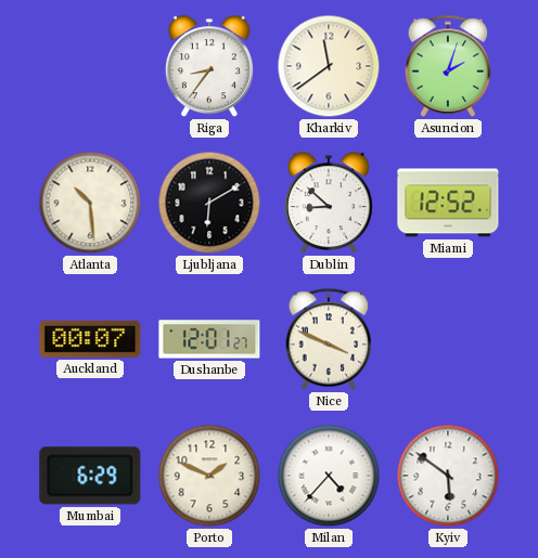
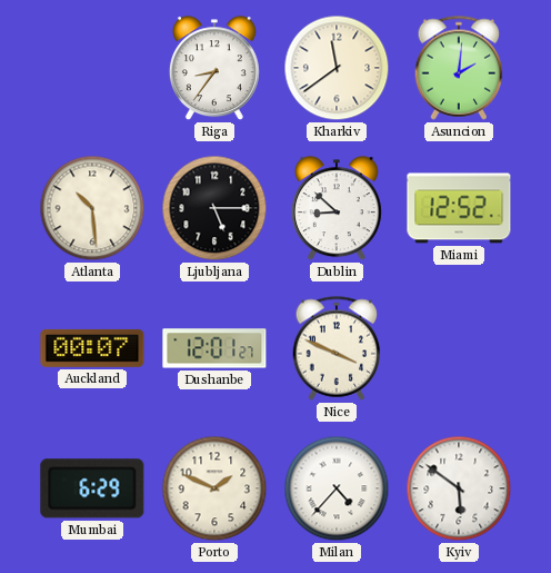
Asuncion: 2:03 -> 2:01
Ljubljana: 6:10 -> 5:15
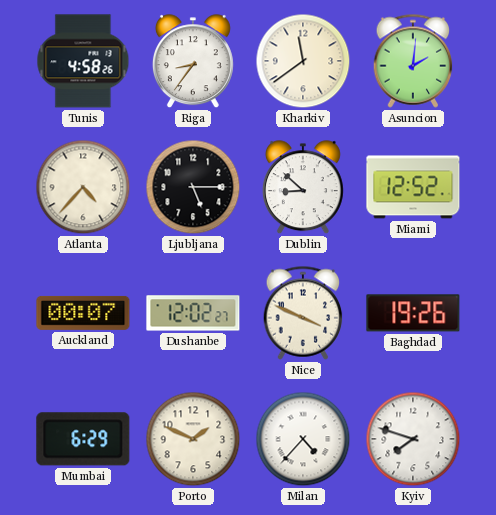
Tunis: none -> 4:58
Atlanta: 10:29 -> 4:37
Dushanbe: 12:01 -> 12:02
Baghdad: none -> 19:26
Kyiv: 5:51 -> 7:48
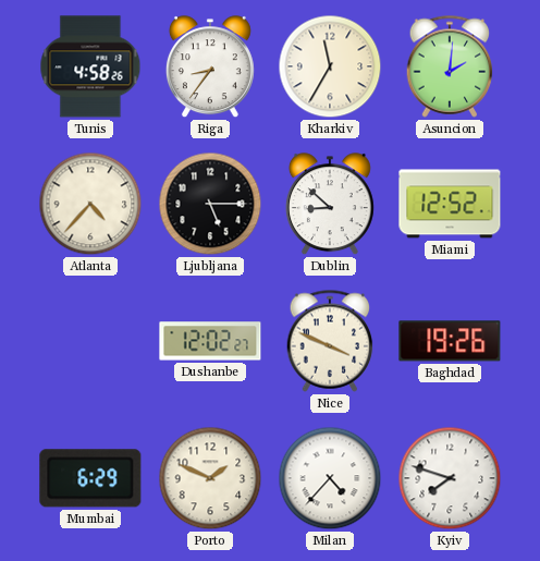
Kharkiv: 11:39 -> 11:35
Auckland: 00:07 -> none
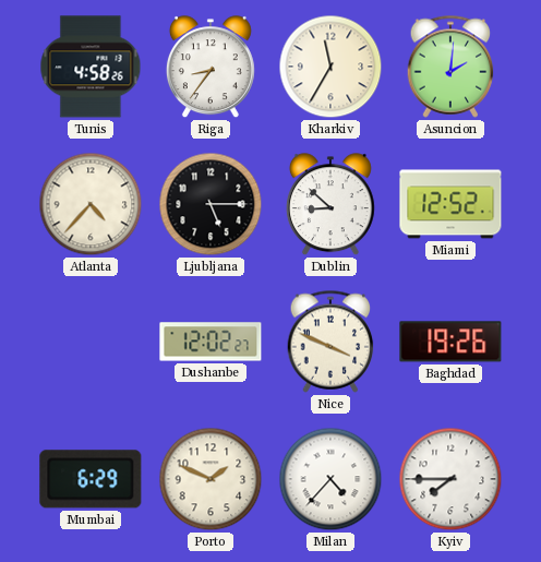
Kyiv: 7:48 -> 7:45
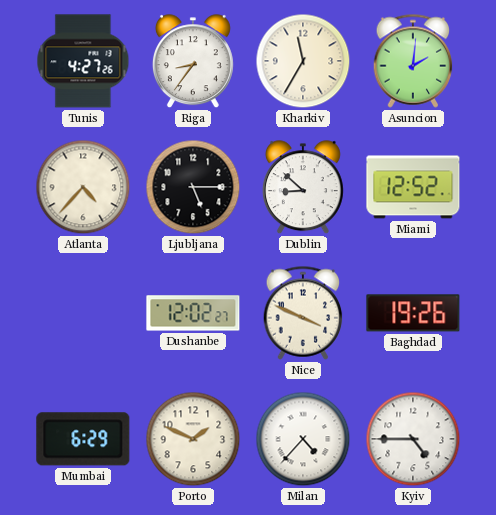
Tunis: 4:58 -> 4:27
Kyiv: 7:45 -> 4:45
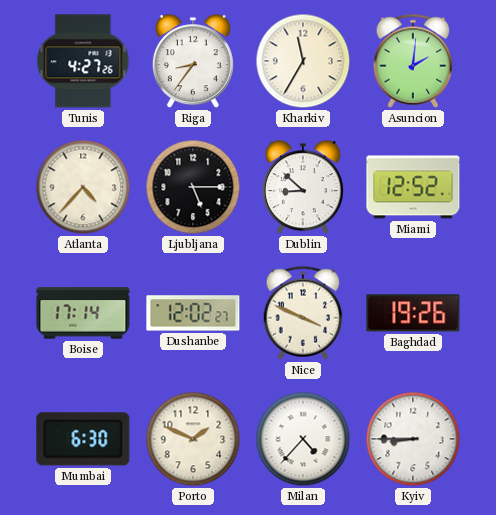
Boise: none -> 17:14
Mumbai: 6:29 -> 6:30
Kyiv: 4:45 -> 8:45
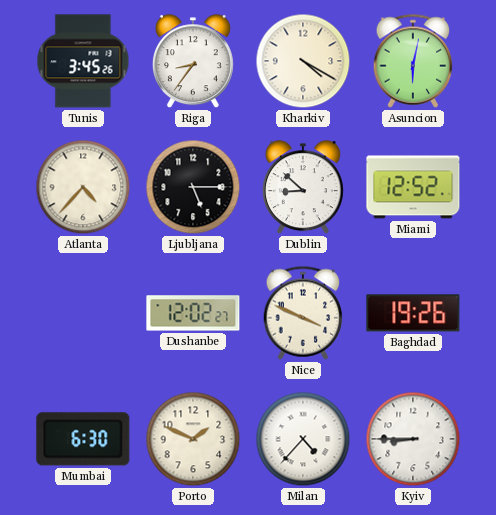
Tunis: 4:27 -> 3:45
Kharkiv: 11:35 -> 4:20
Asuncion: 2:01 -> 6:02
Boise: 17:14 -> none
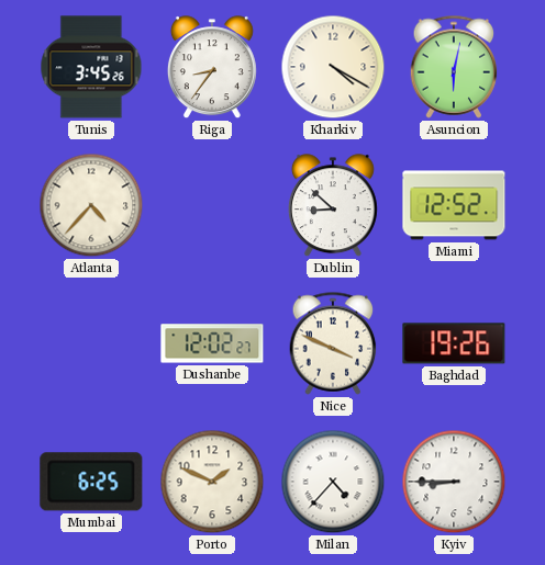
Ljubljana: 5:15 -> none
Mumbai: 6:30 -> 6:25
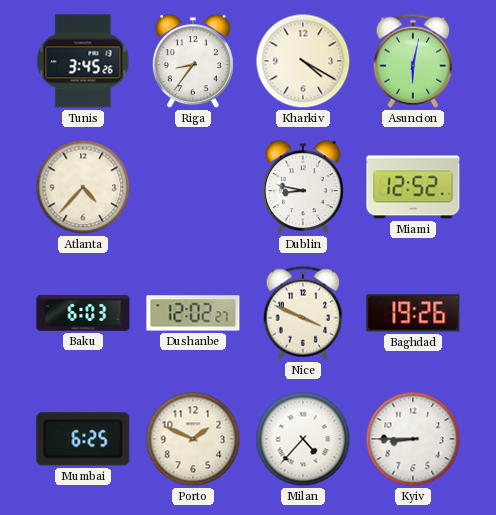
Dublin: 8:52 -> 8:47
Baku: none -> 6:03
